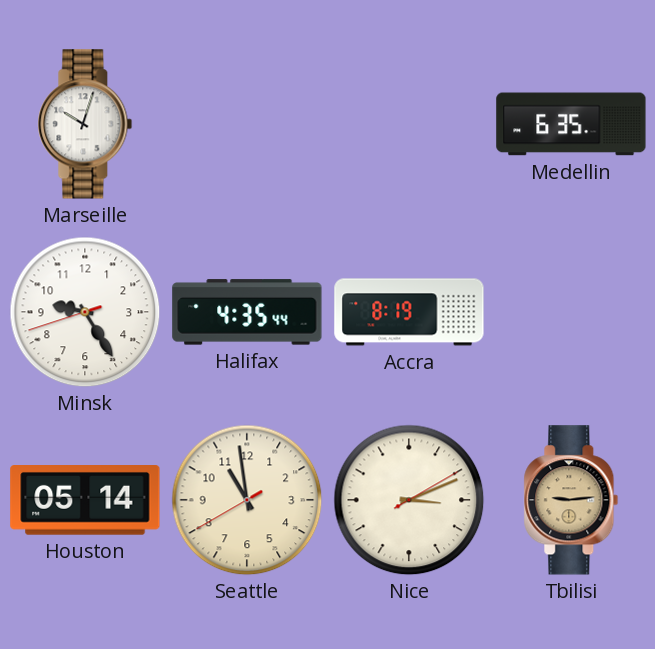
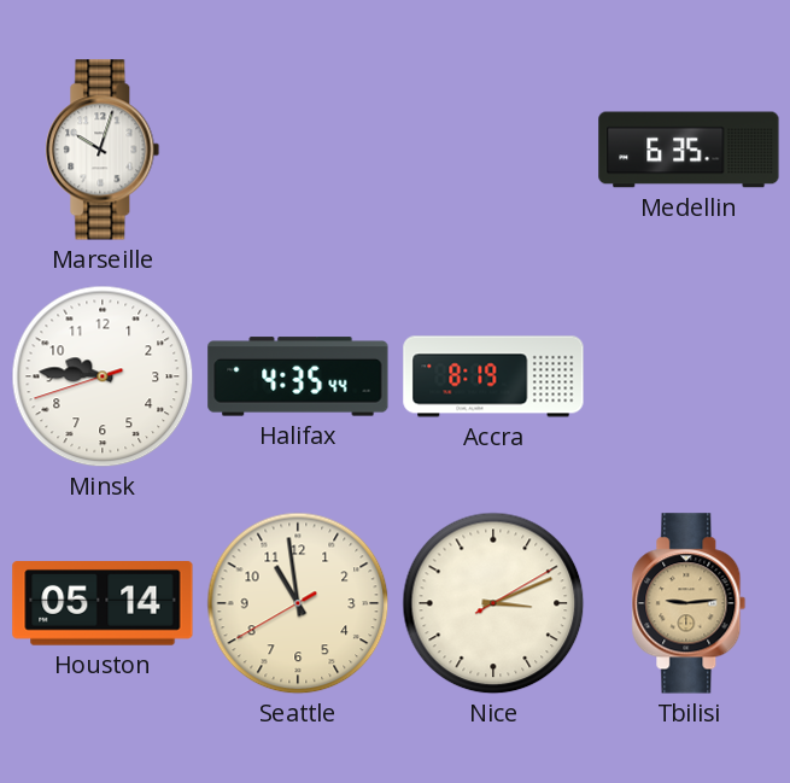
Minsk: 9:24 -> 9:45
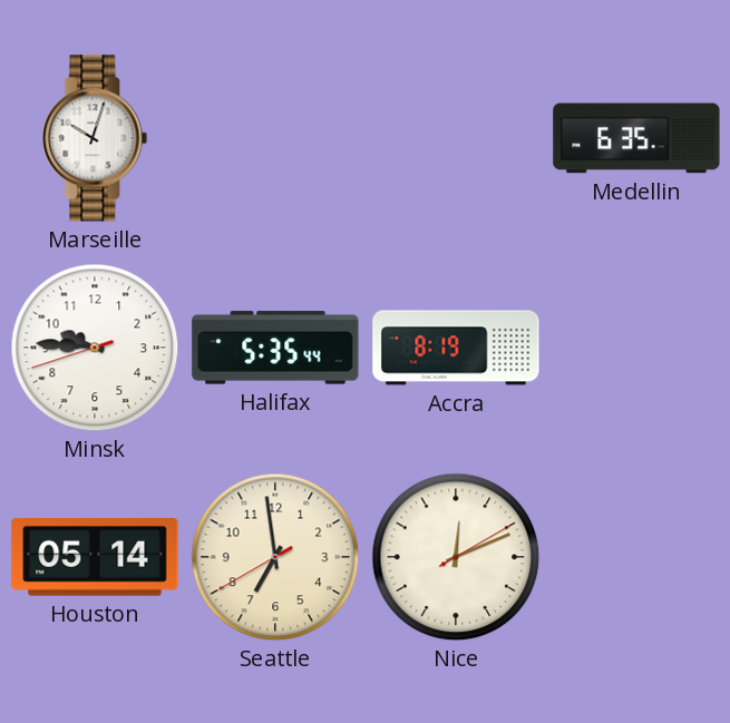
Halifax: 4:35 -> 5:35
Seattle: 10:58 -> 6:58
Nice: 3:11 -> 12:11
Tbilisi: 9:14 -> none
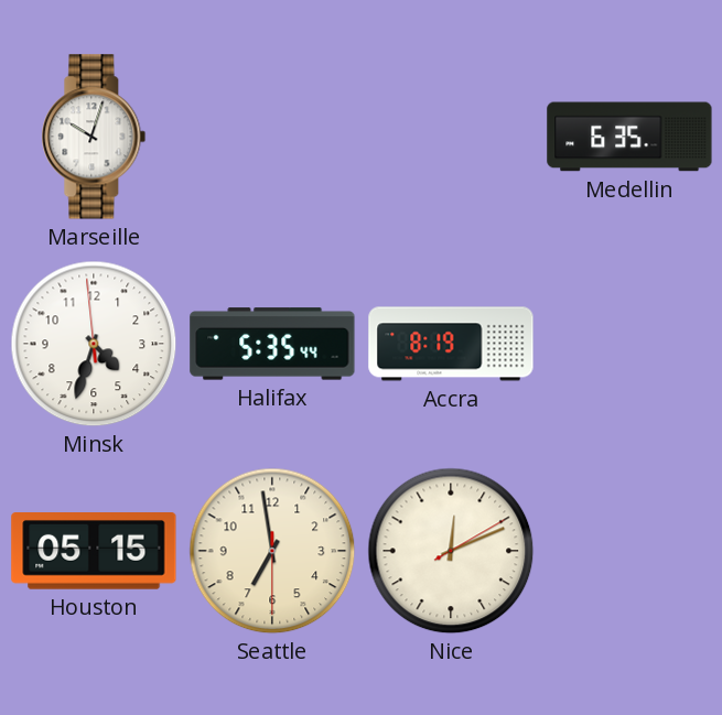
Minsk: 9:45 -> 4:32
Houston: 05:14 -> 05:15
Seattle: 6:58:40 -> 6:58:30
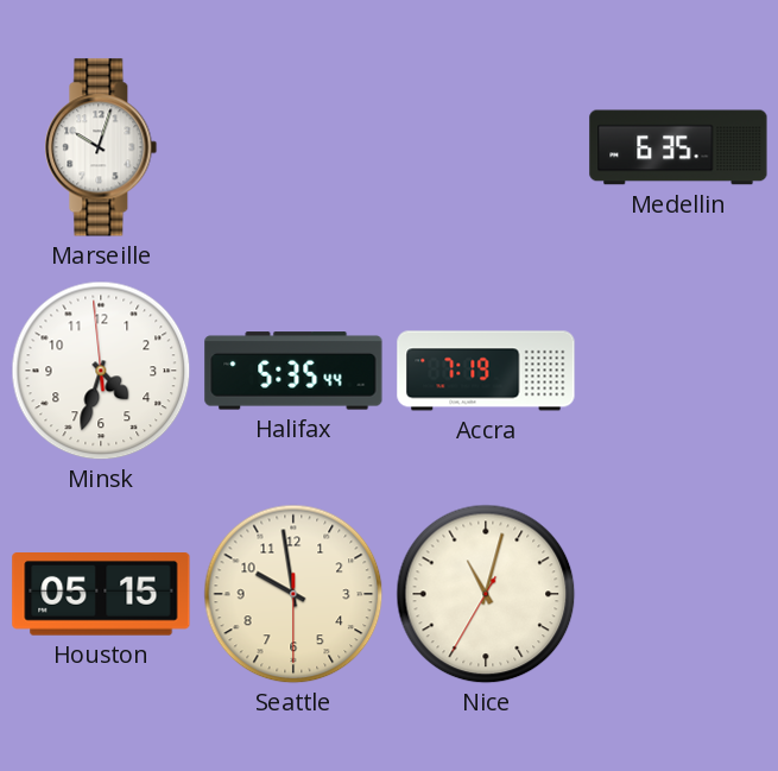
Accra: 8:19 -> 7:19
Seattle: 6:58 -> 9:58
Nice: 12:11 -> 11:02
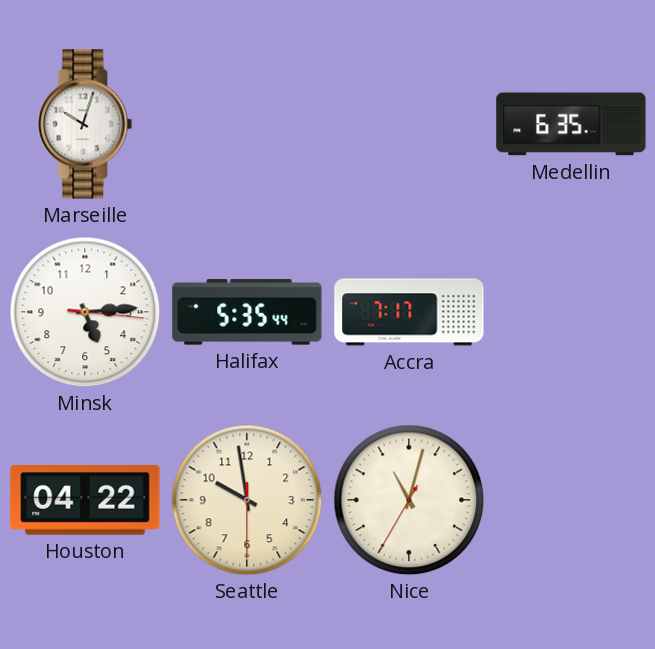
Minsk: 4:32 -> 5:14
Accra: 7:19 -> 7:17
Houston: 05:15 -> 04:22
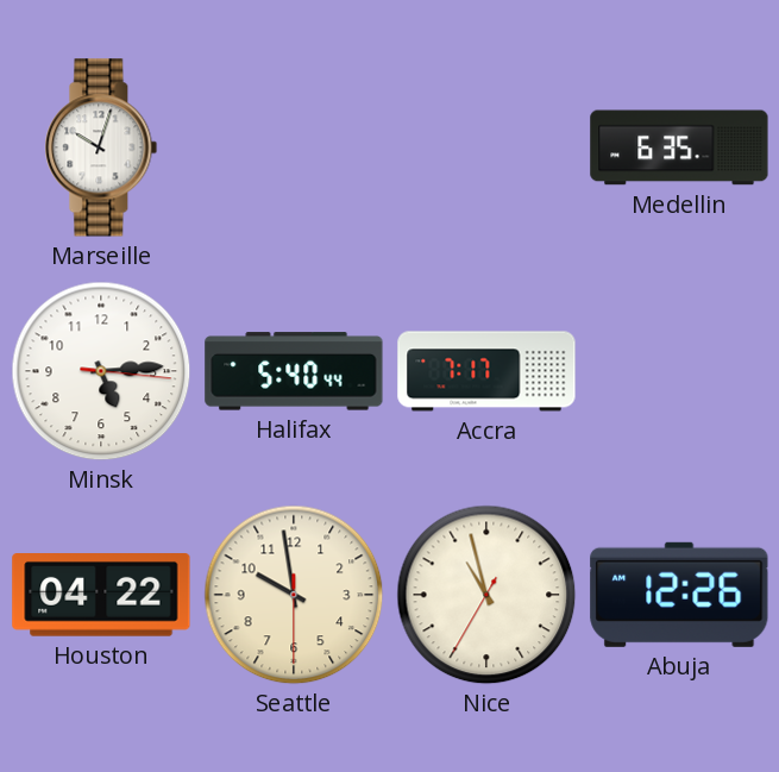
Halifax: 5:35 -> 5:40
Nice: 11:02 -> 10:57
Abuja: none -> 12:26
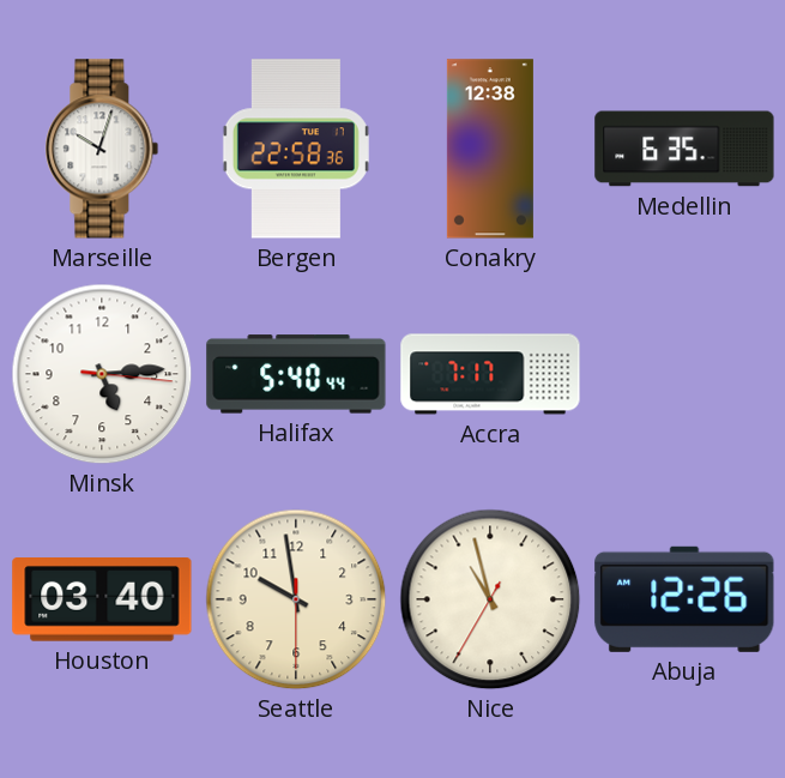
Bergen: none -> 22:58
Conakry: none -> 12:38
Houston: 04:22 -> 03:40
